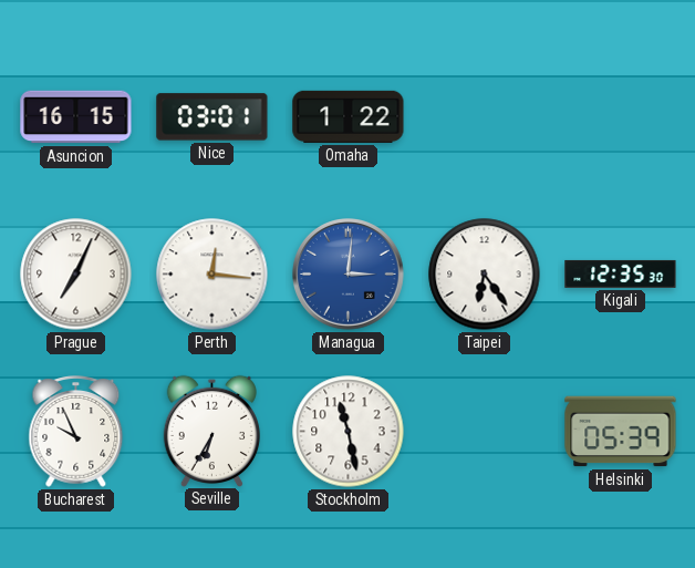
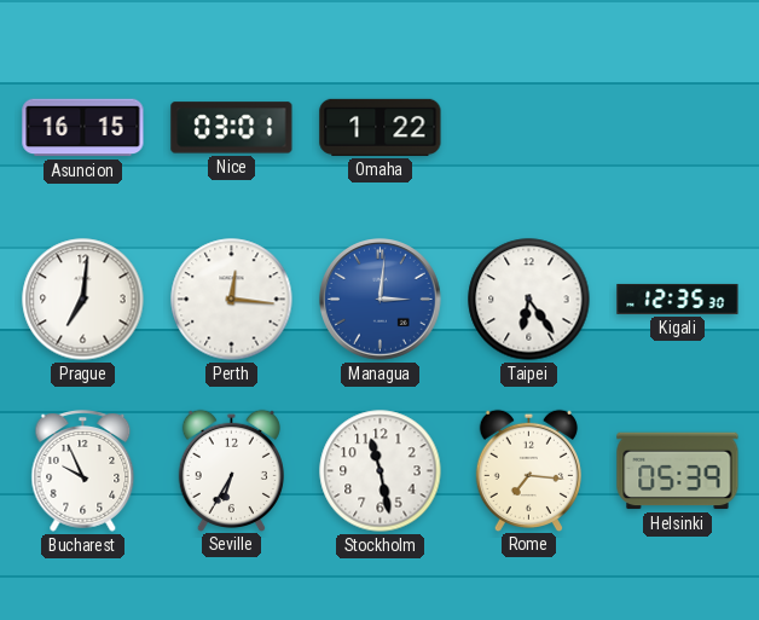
Prague: 7:04 -> 7:01
Rome: none -> 7:16
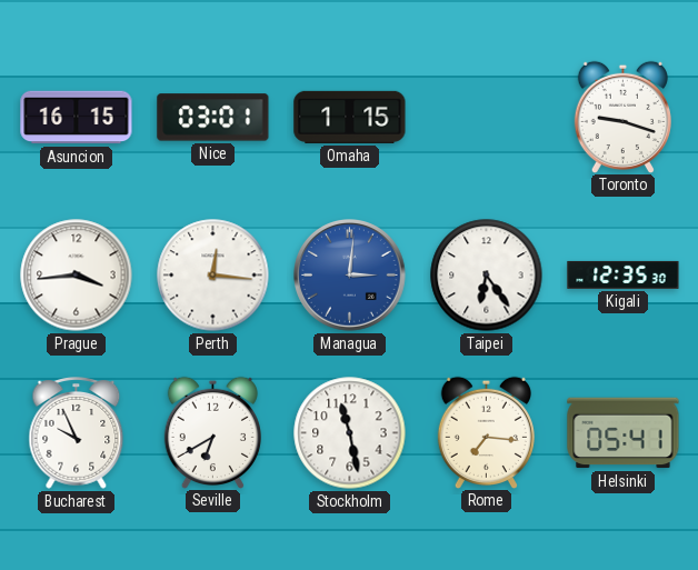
Omaha: 1:22 -> 1:15
Toronto: none -> 9:18
Prague: 7:01 -> 3:44
Seville: 6:35 -> 6:40
Helsinki: 05:39 -> 05:41
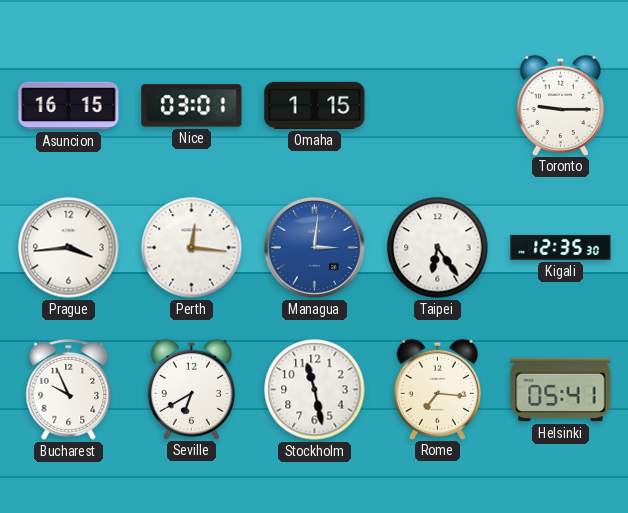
Toronto: 9:18 -> 9:15
